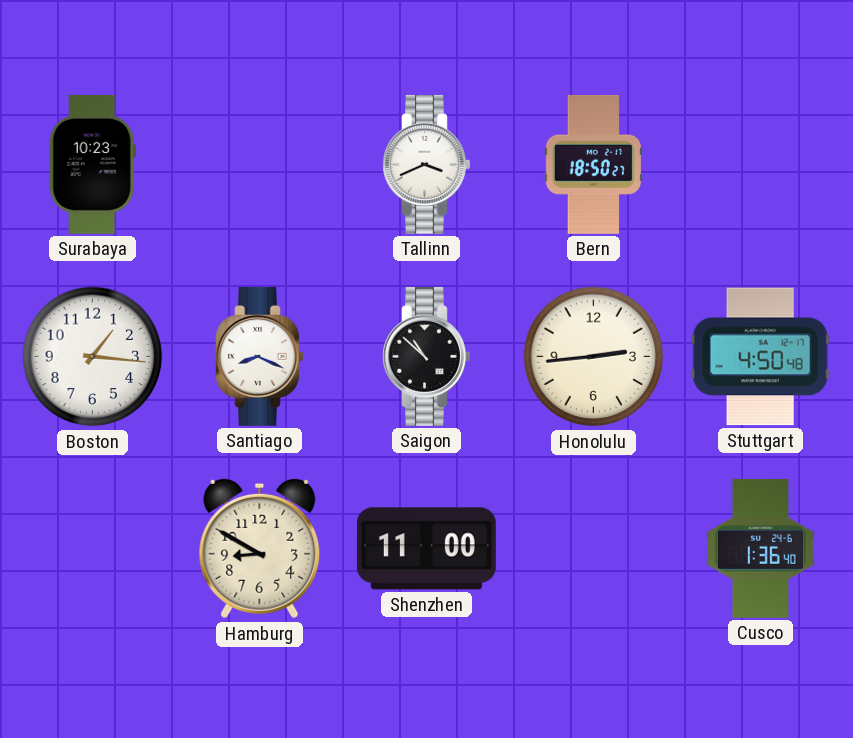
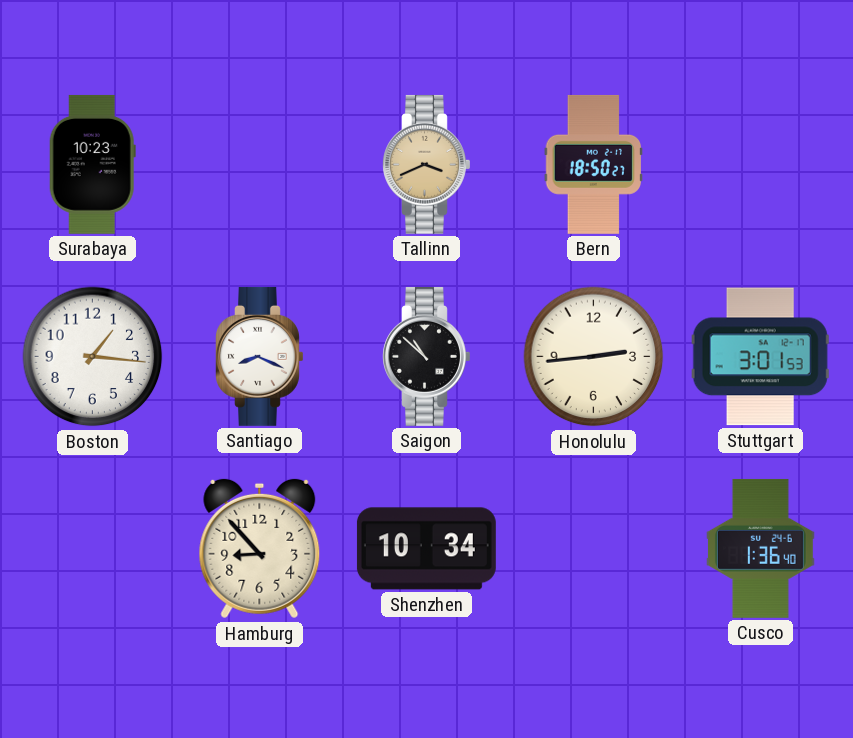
Tallinn dial: white -> champagne
Stuttgart: 4:50 -> 3:01
Hamburg: 8:50 -> 8:53
Shenzhen: 11:00 -> 10:34
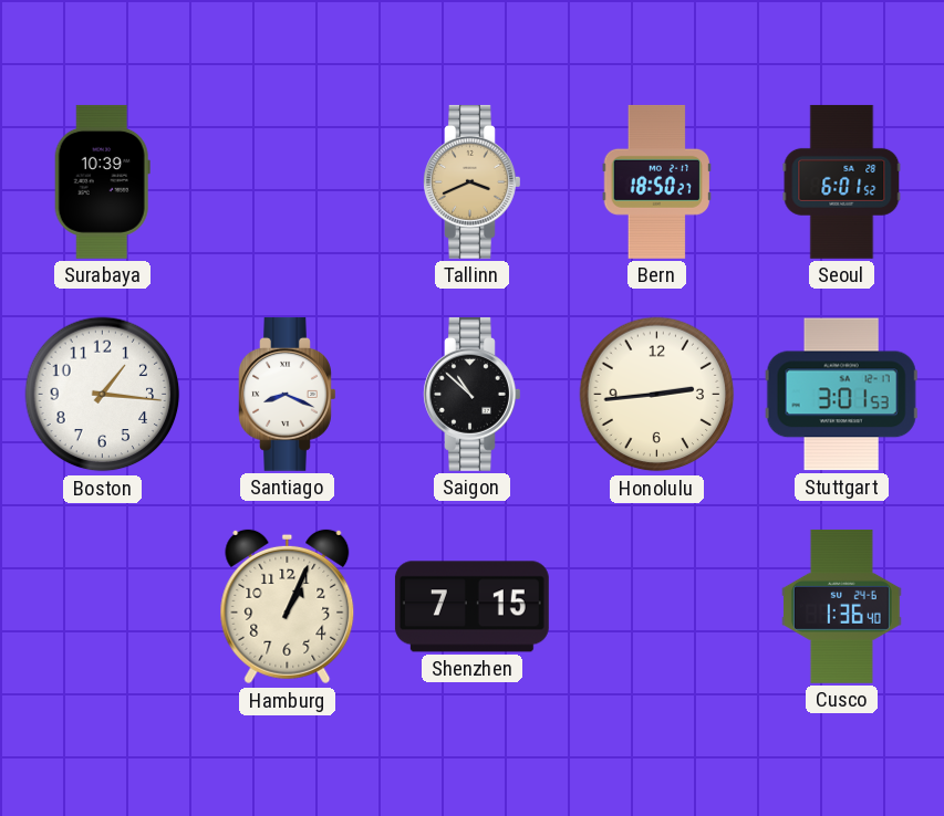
Surabaya: 10:23 -> 10:39
Seoul: none -> 6:01
Hamburg: 8:53 -> 1:04
Shenzhen: 10:34 -> 7:15
